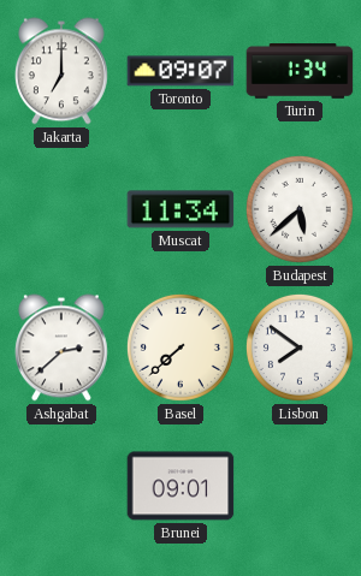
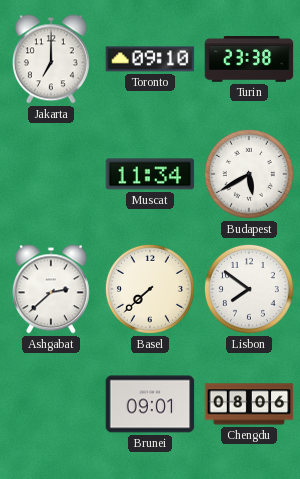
Toronto: 09:07 -> 09:10
Turin: 1:34 -> 23:38
Budapest: 5:38 -> 5:40
Chengdu: none -> 08:06
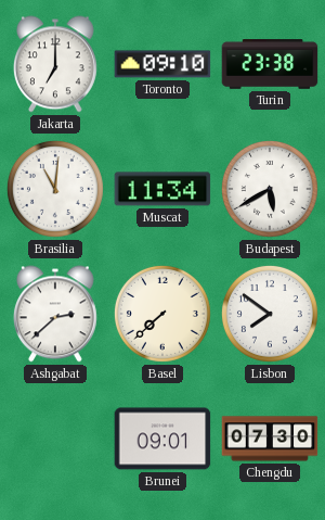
Brasilia: none -> 11:01
Chengdu: 08:06 -> 07:30
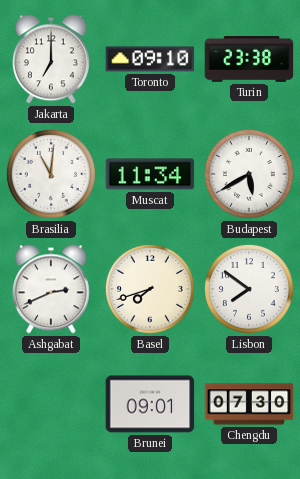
Ashgabat: 2:38 -> 2:41
Basel: 7:38 -> 7:42
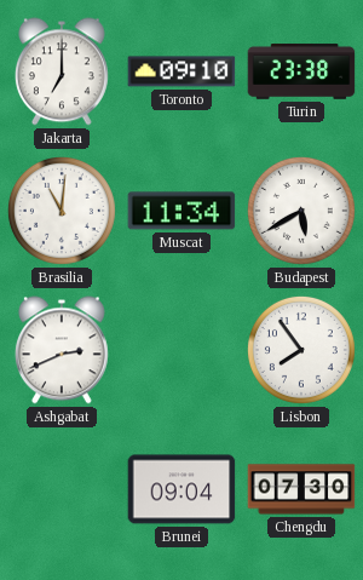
Basel: 7:42 -> none
Lisbon: 7:51 -> 7:54
Brunei: 09:01 -> 09:04
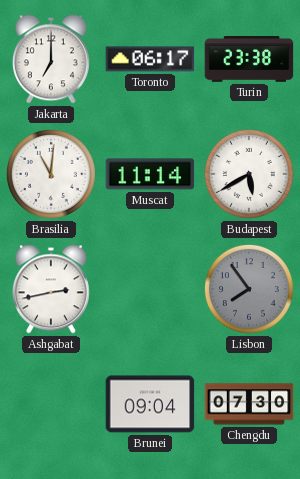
Toronto: 09:10 -> 06:17
Muscat: 11:34 -> 11:14
Ashgabat: 2:41 -> 2:43
Lisbon dial: white -> grey
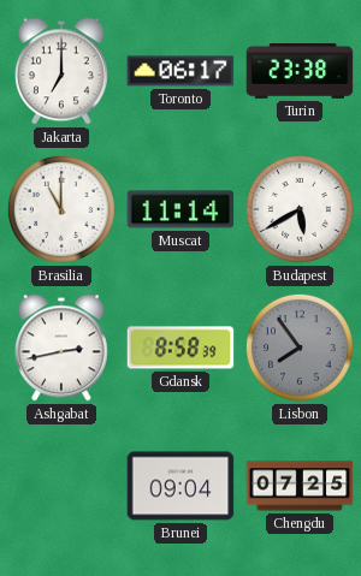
Brasilia: 11:01 -> 11:00
Gdansk: none -> 8:58
Chengdu: 07:30 -> 07:25
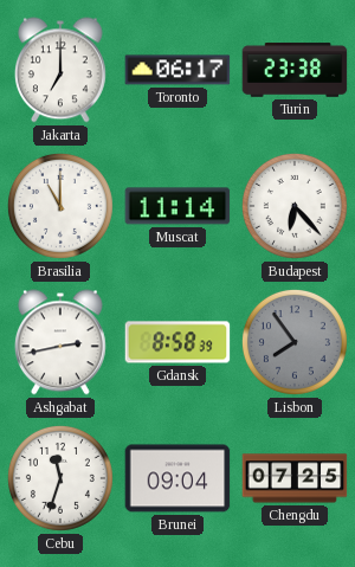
Budapest: 5:40 -> 6:23
Cebu: none -> 11:33
